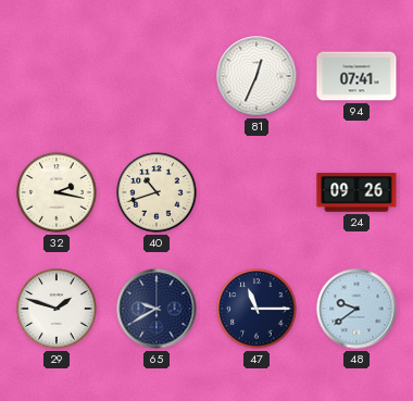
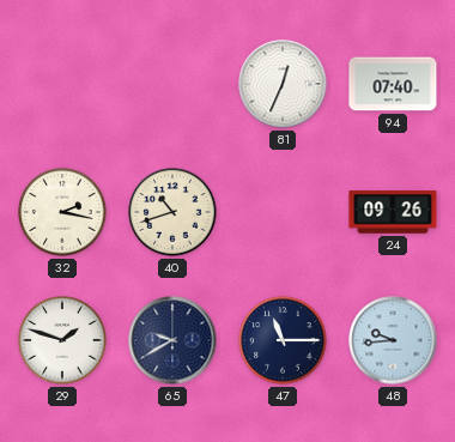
94: 07:41 -> 07:40
48: 9:39 -> 9:44
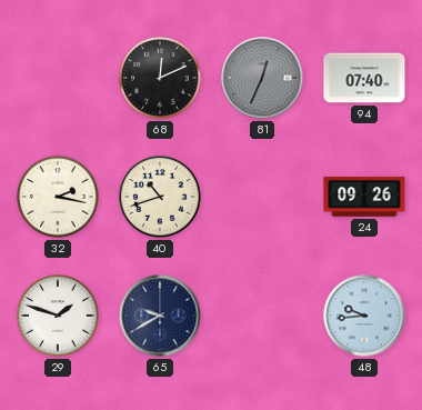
68: none -> 12:11
81 dial: white -> grey
47: 11:15 -> none
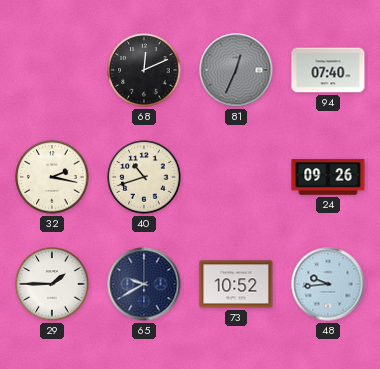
29: 1:48 -> 1:45
73: none -> 10:52
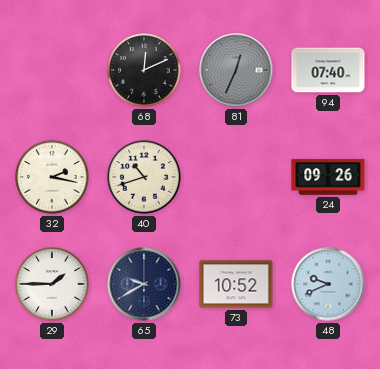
48: 9:44 -> 9:41
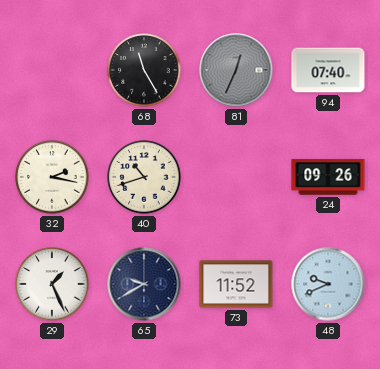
68: 12:11 -> 11:25
29: 1:45 -> 1:26
73: 10:52 -> 11:52
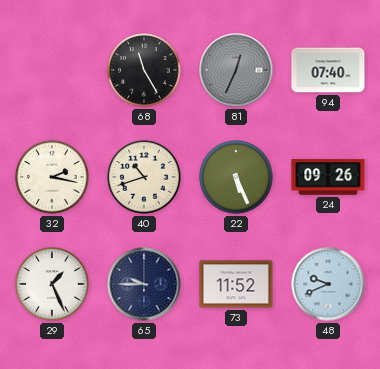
22: none -> 5:26
65: 9:40 -> 9:45
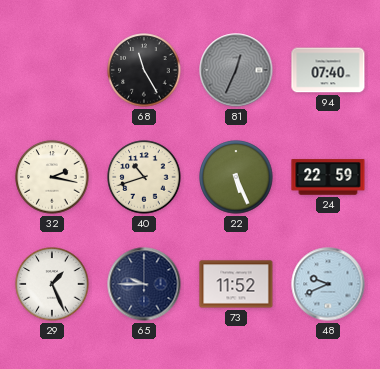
24: 09:26 -> 22:59
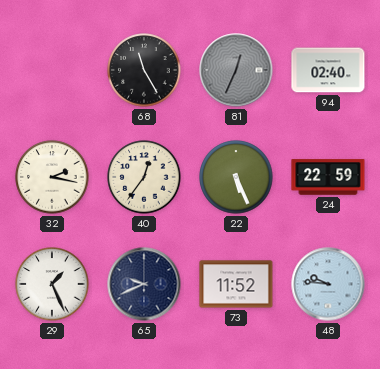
94: 07:40 -> 02:40
40: 10:42 -> 12:36
65: 9:45 -> 9:41
48: 9:41 -> 9:46
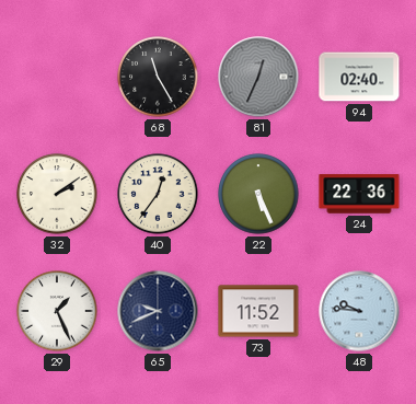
32: 2:17 -> 2:09
24: 22:59 -> 22:36
